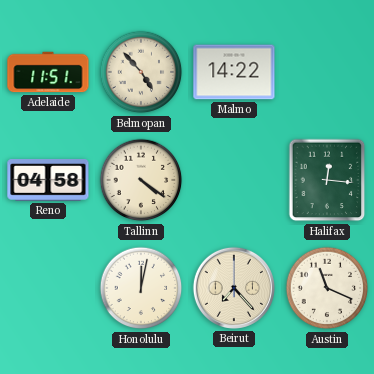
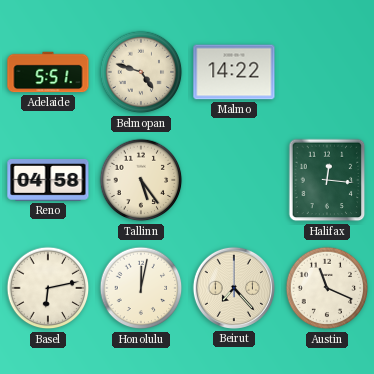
Adelaide: 11:51 -> 5:51
Belmopan: 4:53 -> 4:48
Tallinn: 4:21 -> 5:24
Basel: none -> 6:13
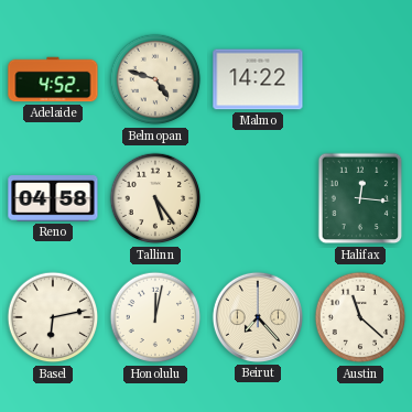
Adelaide: 5:51 -> 4:52
Austin: 11:19 -> 11:22
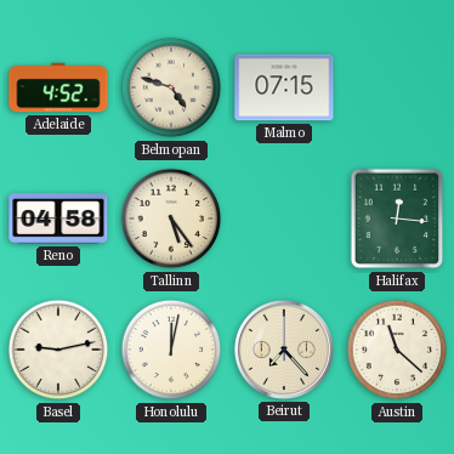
Malmo: 14:22 -> 07:15
Basel: 6:13 -> 9:13
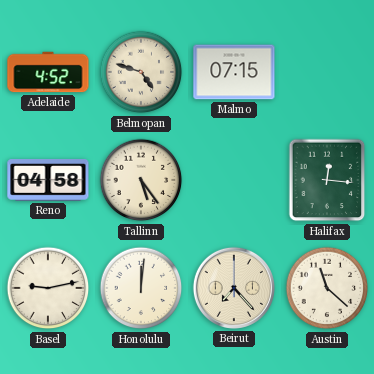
Honolulu: 12:02 -> 12:01
